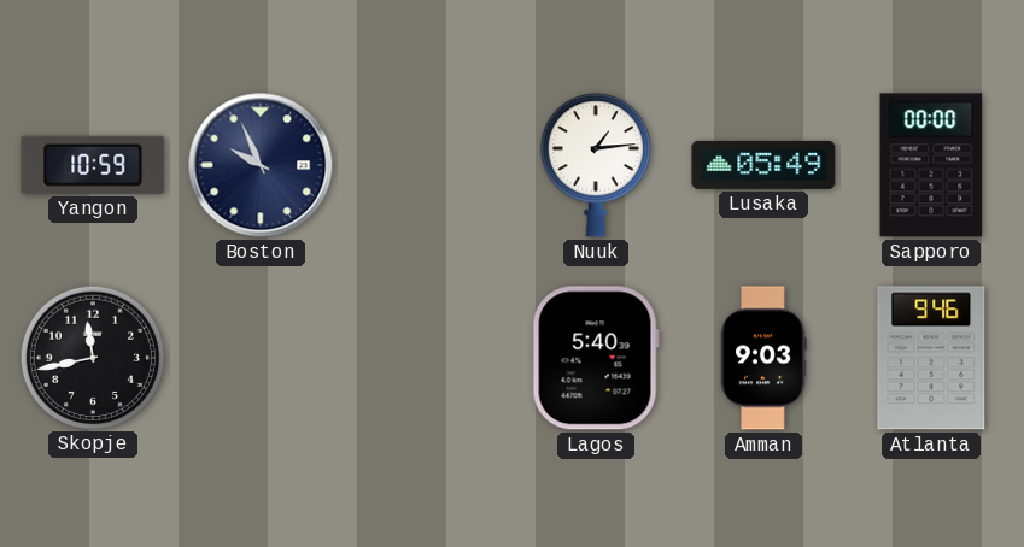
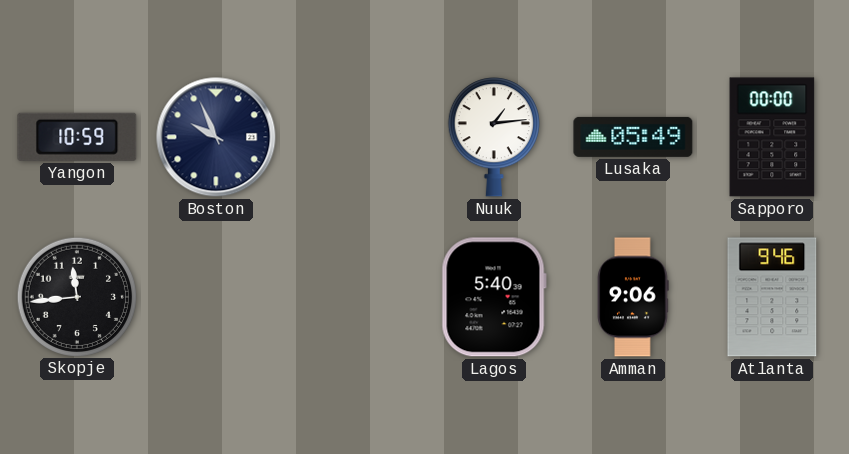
Skopje: 11:43 -> 11:44
Amman: 9:03 -> 9:06
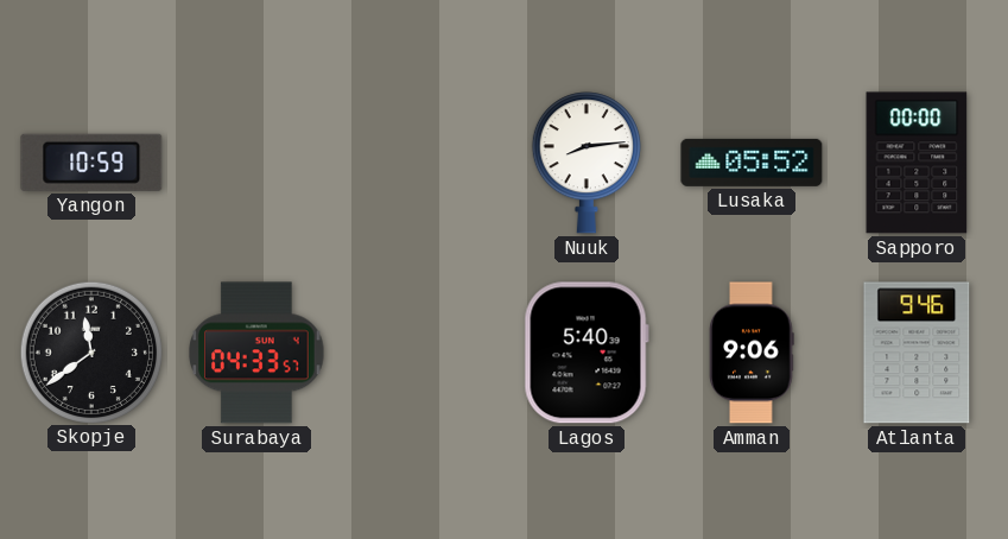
Boston: 9:56 -> none
Nuuk: 1:14 -> 8:14
Lusaka: 05:49 -> 05:52
Skopje: 11:44 -> 11:39
Surabaya: none -> 04:33
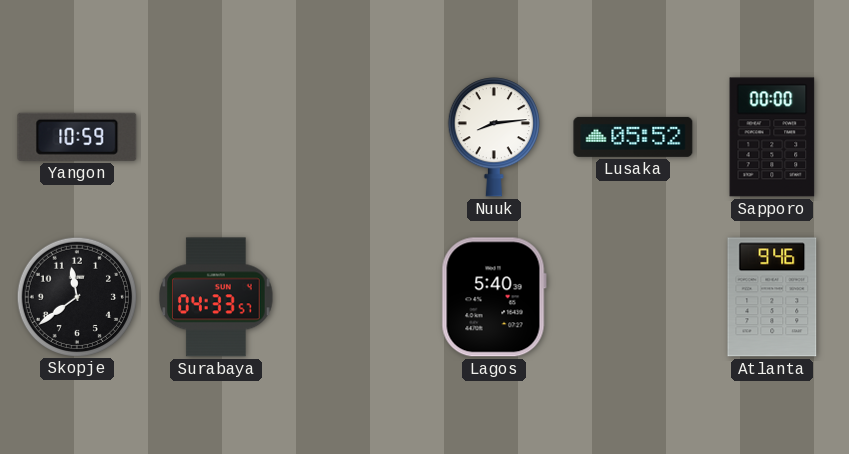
Amman: 9:06 -> none
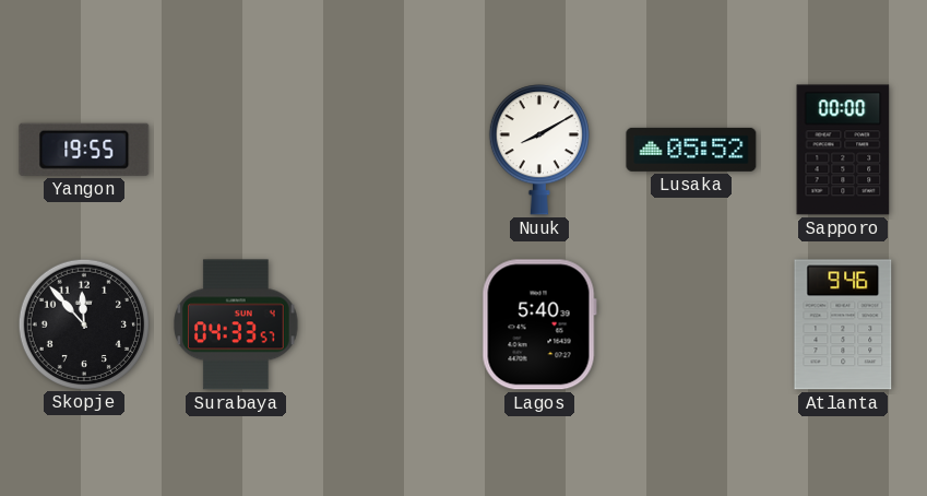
Yangon: 10:59 -> 19:55
Nuuk: 8:14 -> 8:10
Skopje: 11:39 -> 11:53
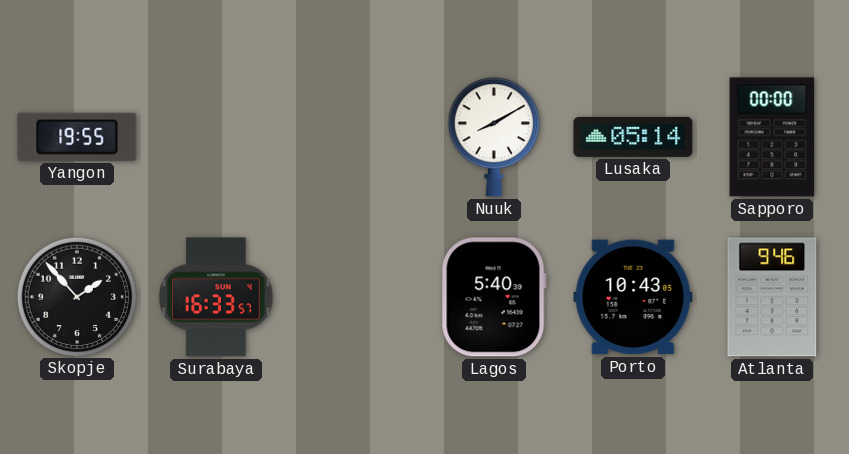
Lusaka: 05:52 -> 05:14
Skopje: 11:53 -> 1:53
Surabaya: 04:33 -> 16:33
Porto: none -> 10:43
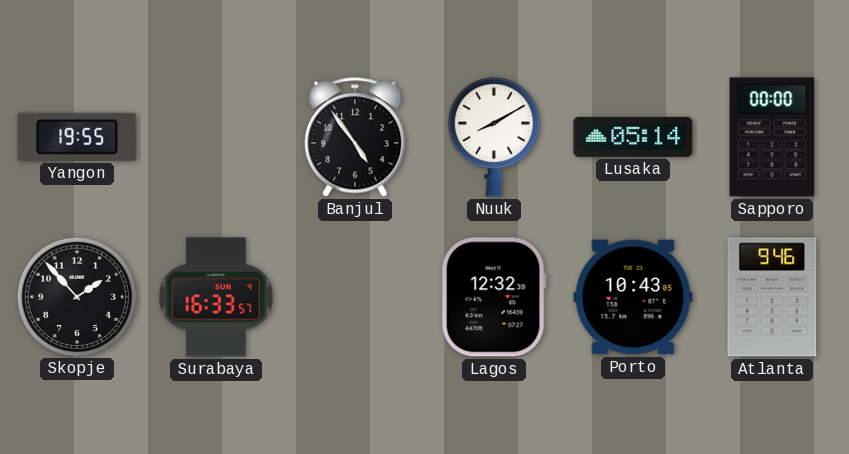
Banjul: none -> 4:54
Lagos: 5:40 -> 12:32
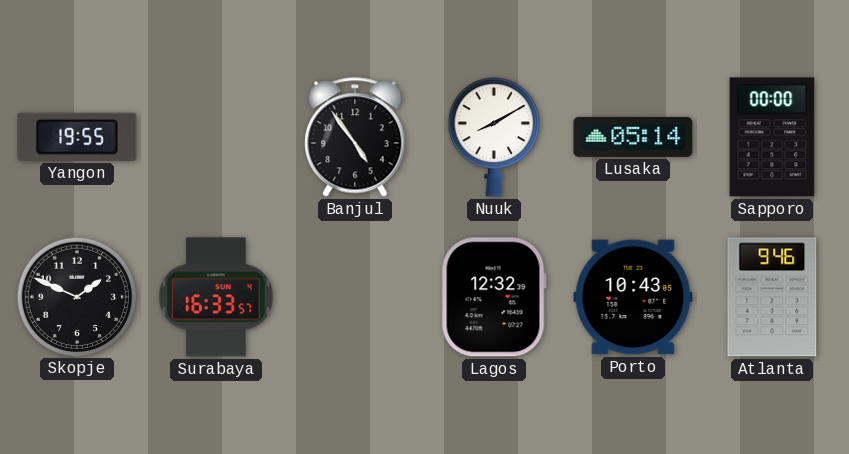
Skopje: 1:53 -> 1:49
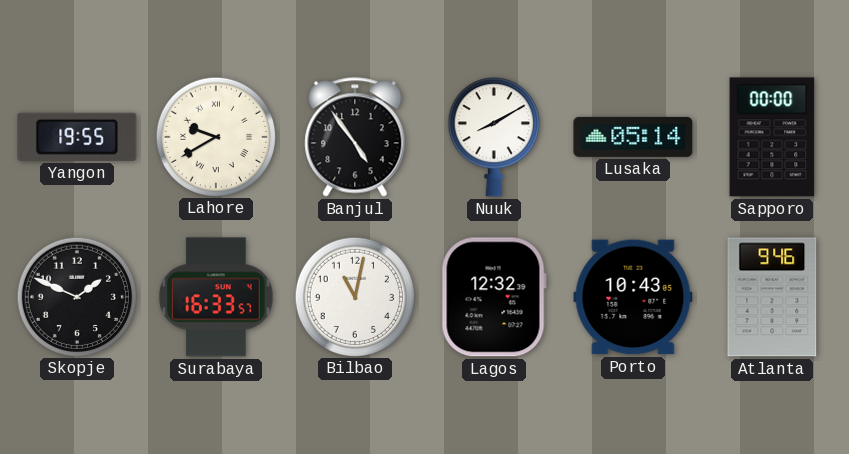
Lahore: none -> 9:40
Bilbao: none -> 11:02
